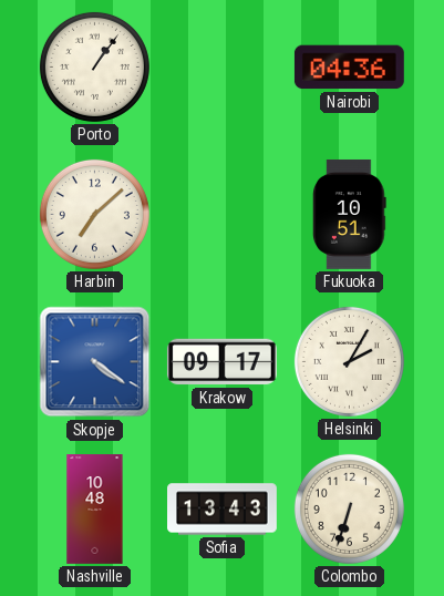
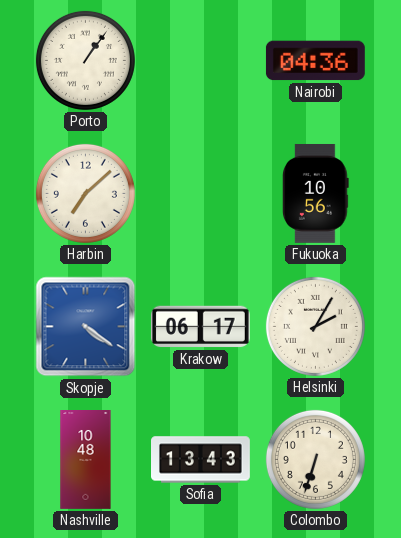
Fukuoka: 10:51 -> 10:56
Krakow: 09:17 -> 06:17
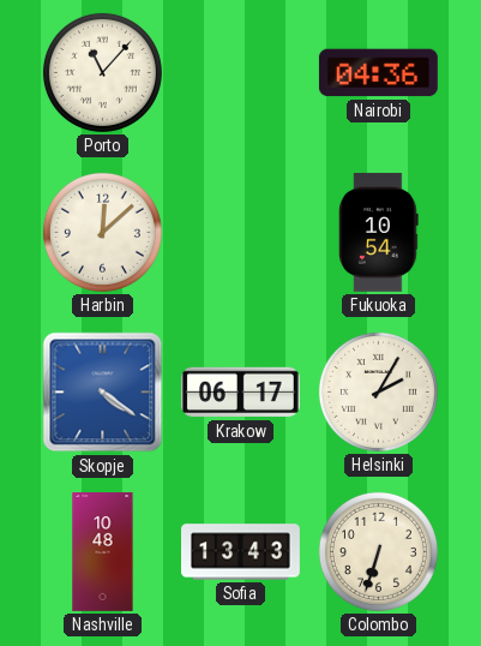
Porto: 1:06 -> 11:07
Harbin: 7:08 -> 12:08
Fukuoka: 10:56 -> 10:54
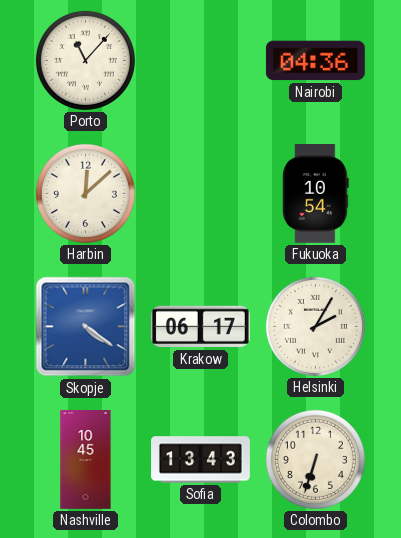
Nashville: 10:48 -> 10:45
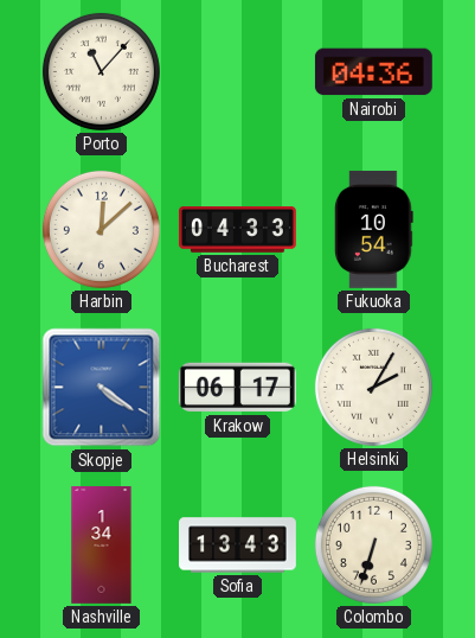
Bucharest: none -> 04:33
Nashville: 10:45 -> 1:34
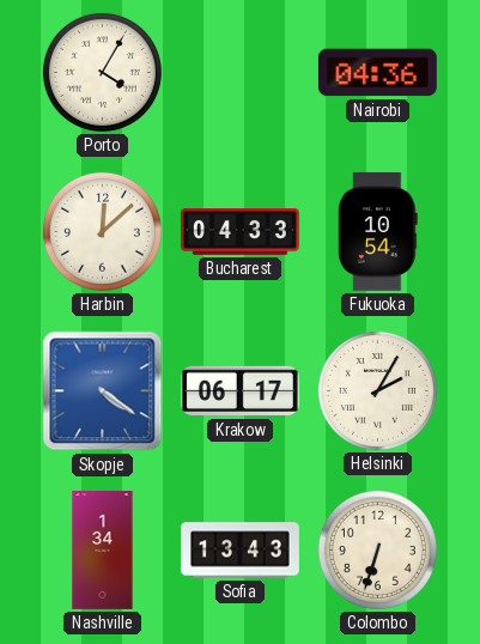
Porto: 11:07 -> 4:05
